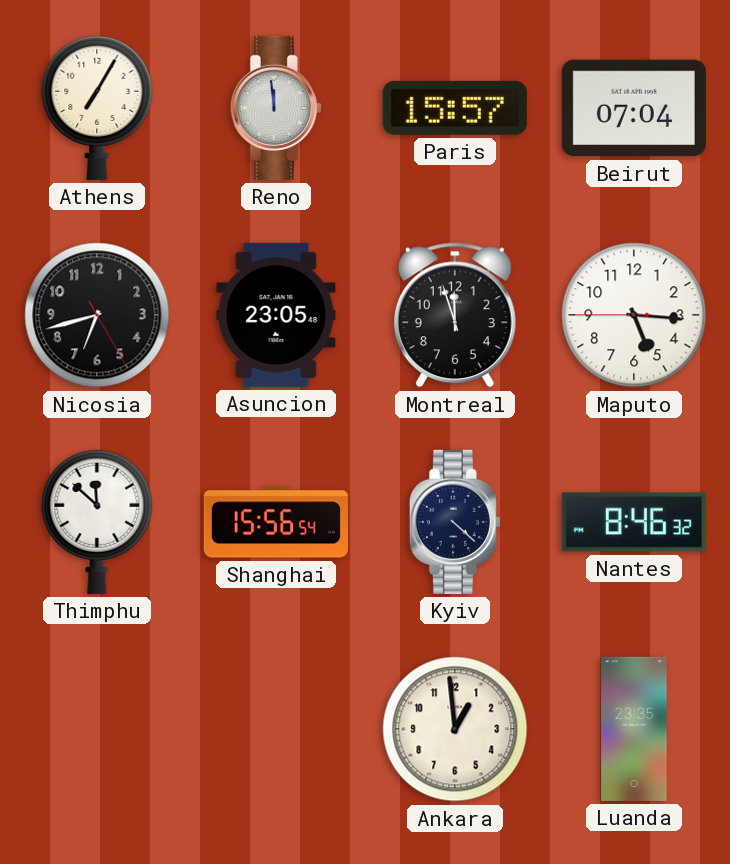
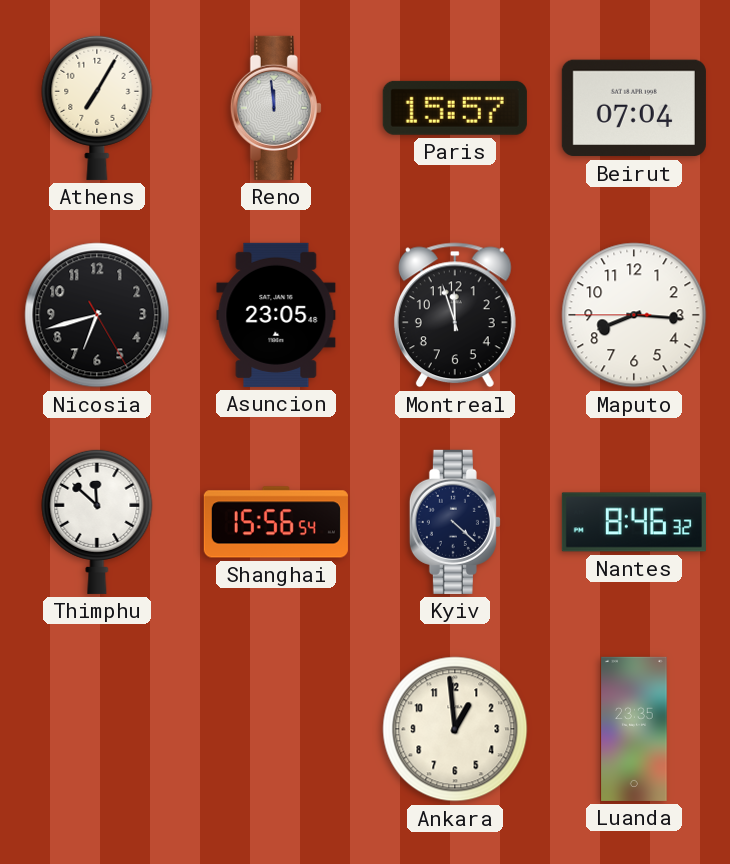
Maputo: 5:15 -> 8:15
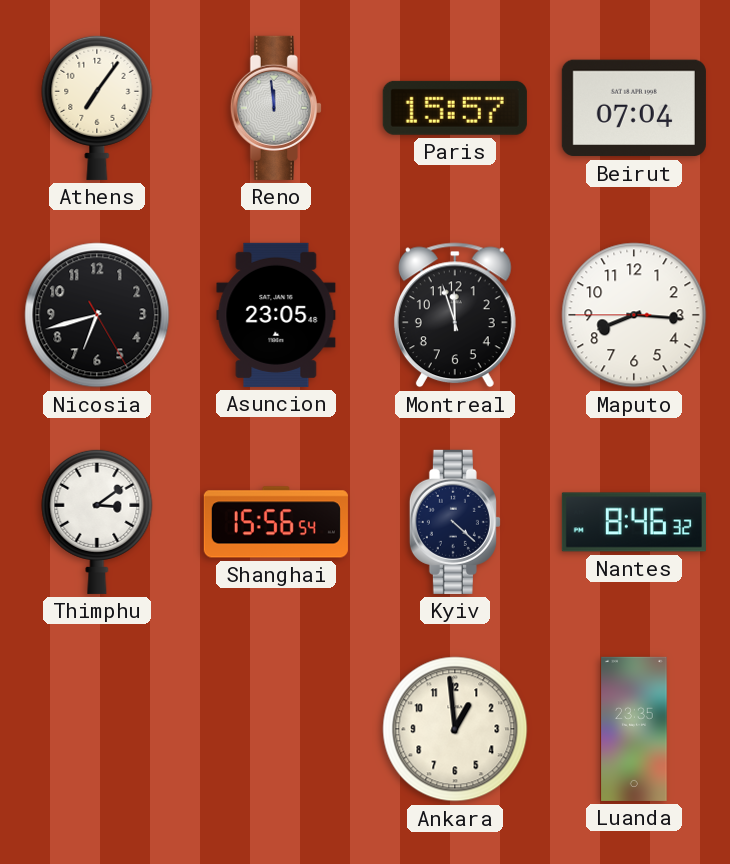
Athens: 7:05 -> 7:06
Thimphu: 11:52 -> 3:09
